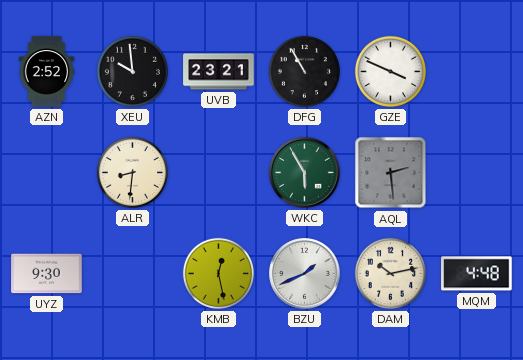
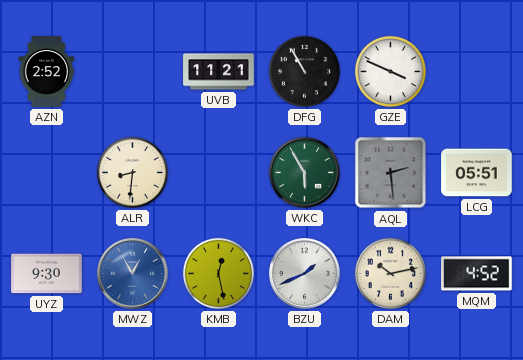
XEU: 9:59 -> none
UVB: 23:21 -> 11:21
LCG: none -> 05:51
MWZ: none -> 12:55
MQM: 4:48 -> 4:52
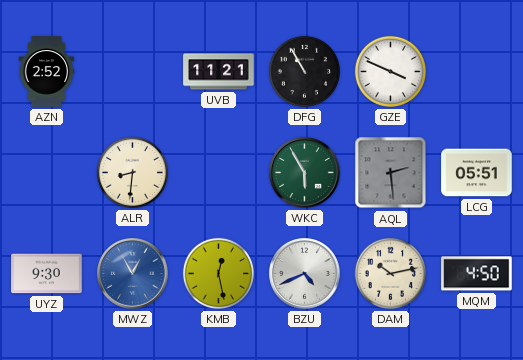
BZU: 1:41 -> 4:41
MQM: 4:52 -> 4:50
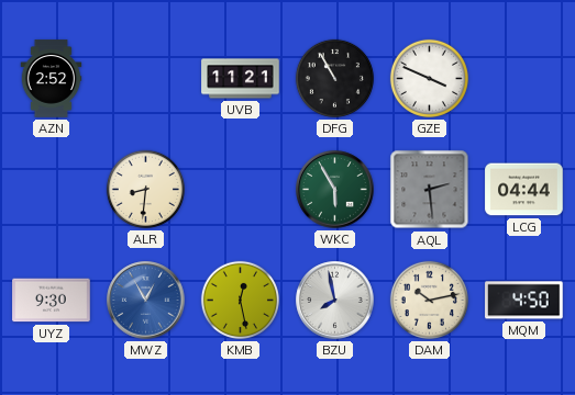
LCG: 05:51 -> 04:44
BZU: 4:41 -> 7:58
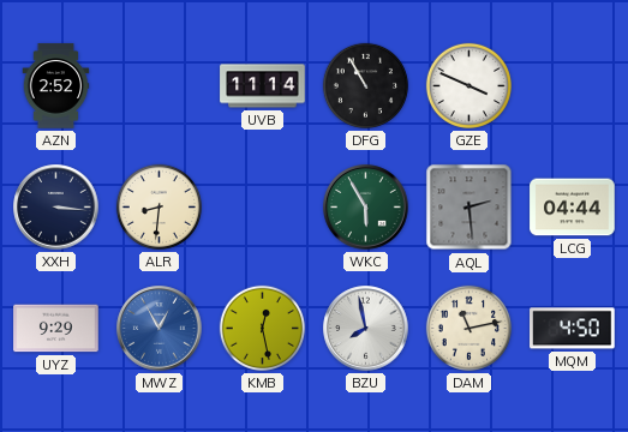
UVB: 11:21 -> 11:14
XXH: none -> 3:16
UYZ: 9:30 -> 9:29
DAM: 10:13 -> 11:13
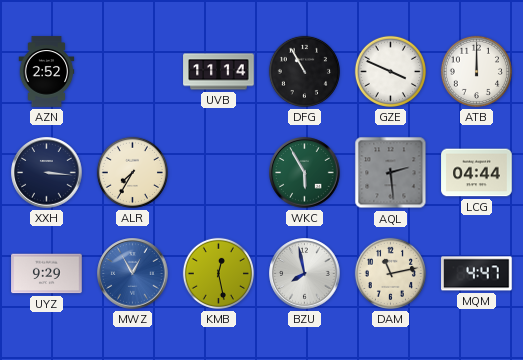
ATB: none -> 12:00
ALR: 8:31 -> 7:35
MQM: 4:50 -> 4:47
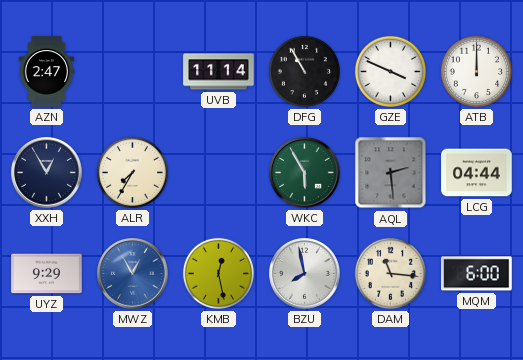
AZN: 2:52 -> 2:47
XXH: 3:16 -> 12:55
DAM: 11:13 -> 11:16
MQM: 4:47 -> 6:00
